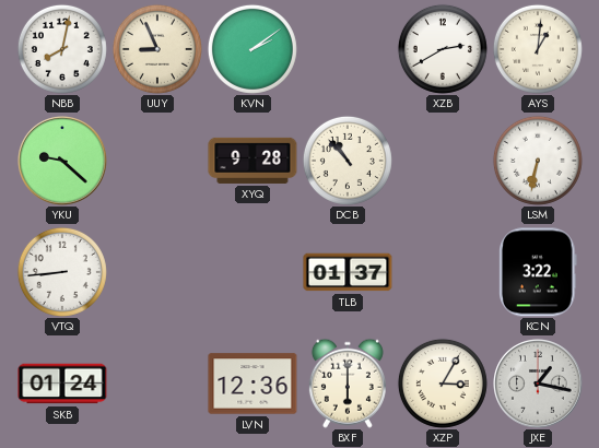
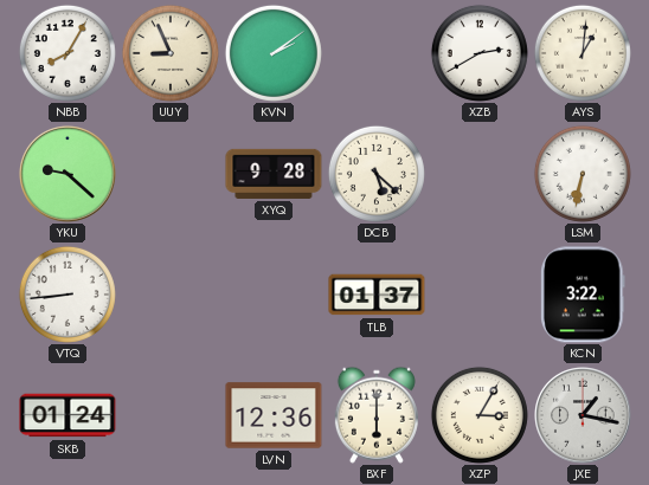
NBB: 8:02 -> 8:05
DCB: 10:53 -> 5:22
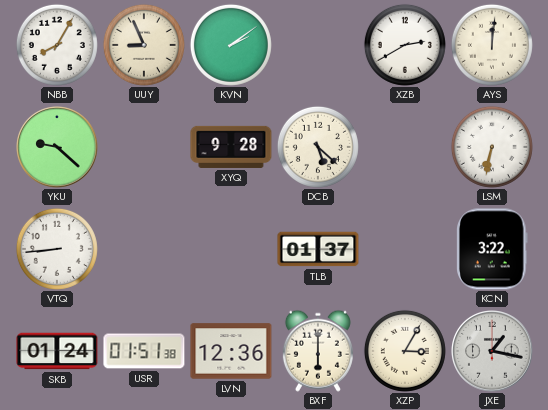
AYS: 1:01 -> 12:01
USR: none -> 01:51
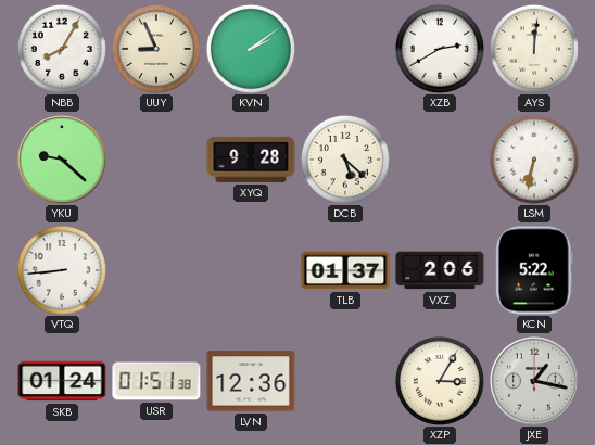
VXZ: none -> 2:06
KCN: 3:22 -> 5:22
BXF: 6:00 -> none
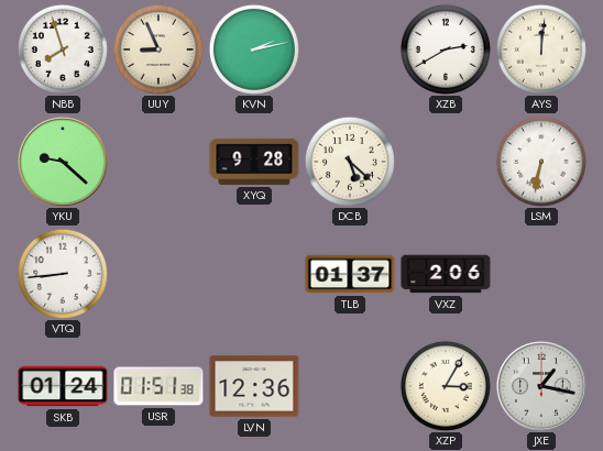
NBB: 8:05 -> 7:57
KVN: 2:09 -> 2:13
KCN: 5:22 -> none
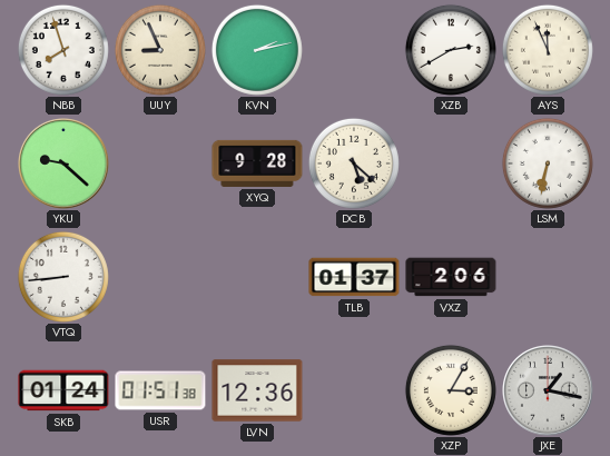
AYS: 12:01 -> 11:56
